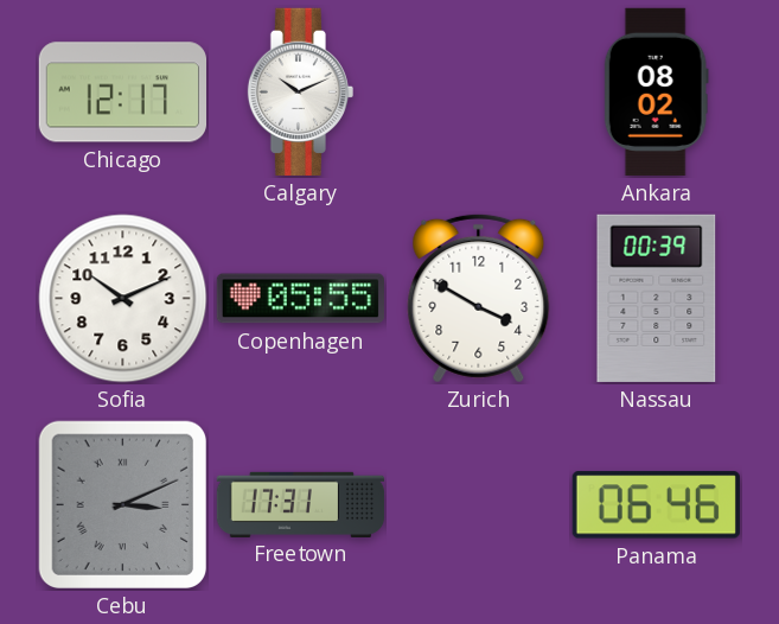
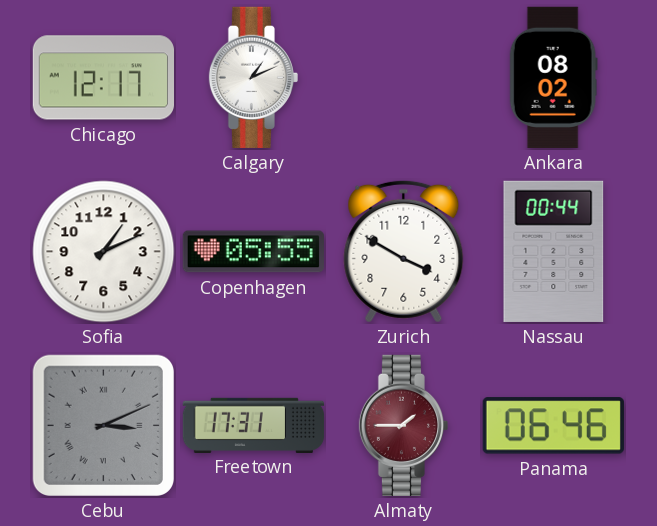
Calgary: 10:11 -> 1:11
Sofia: 10:11 -> 1:11
Nassau: 00:39 -> 00:44
Almaty: none -> 1:45
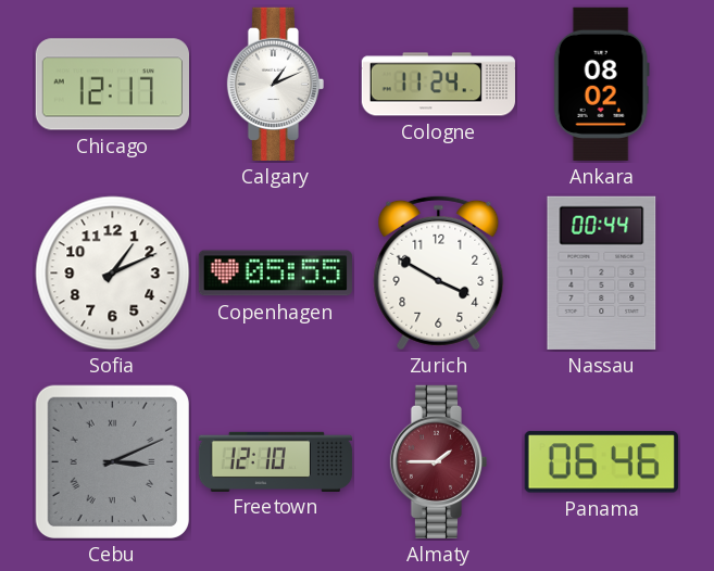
Cologne: none -> 11:24
Freetown: 17:31 -> 12:10
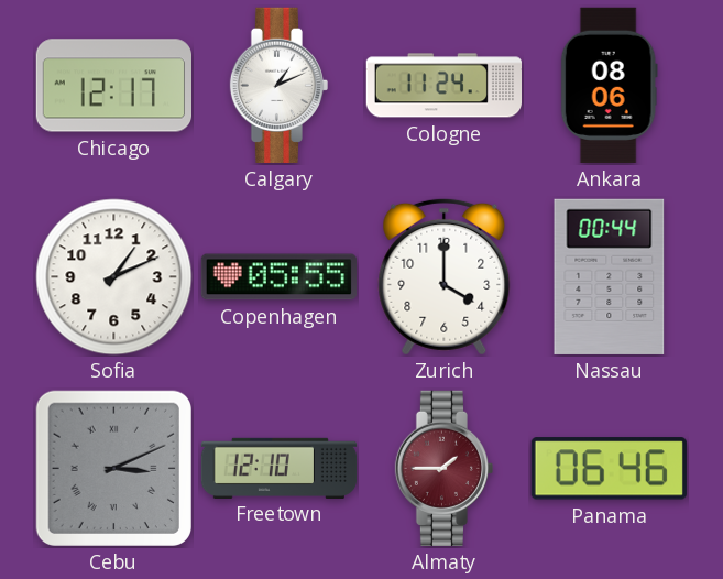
Ankara: 08:02 -> 08:06
Zurich: 3:50 -> 4:00
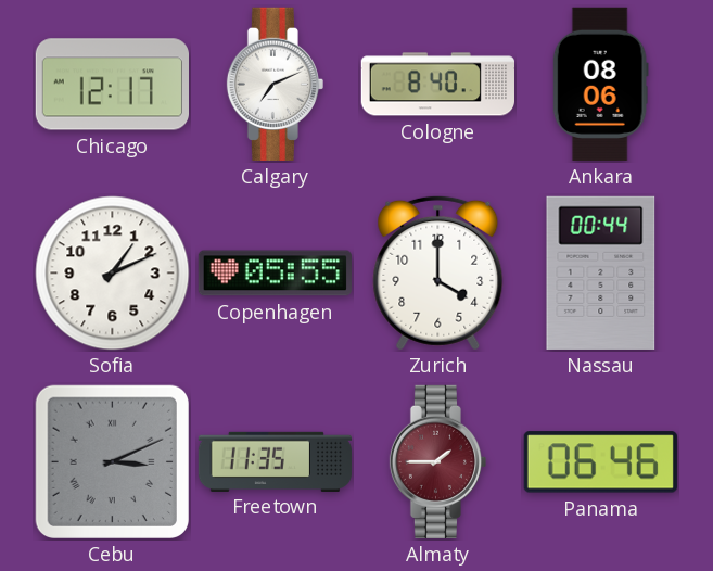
Calgary: 1:11 -> 7:11
Cologne: 11:24 -> 8:40
Freetown: 12:10 -> 11:35
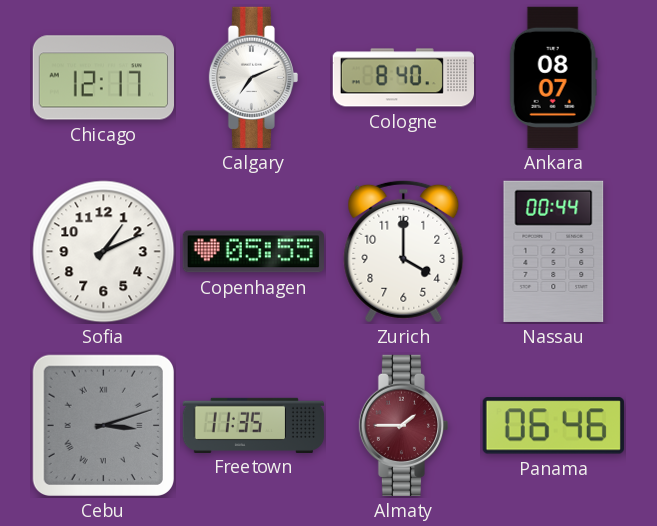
Ankara: 08:06 -> 08:07
Cebu: 3:11 -> 3:12
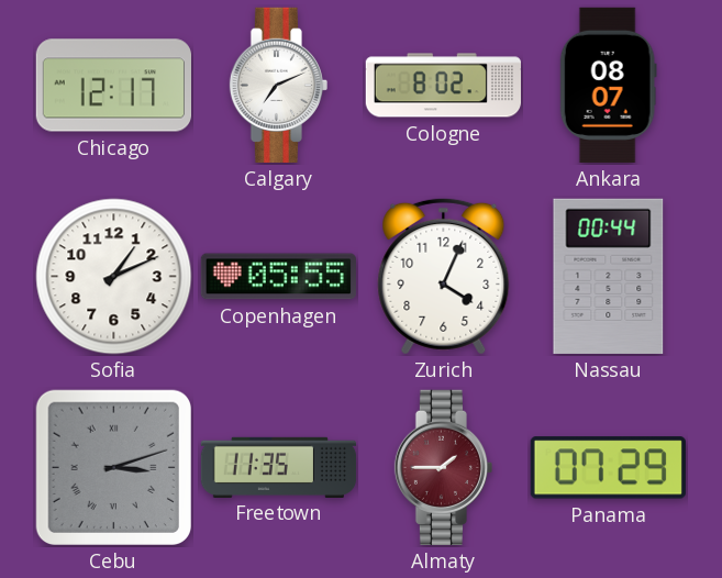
Cologne: 8:40 -> 8:02
Zurich: 4:00 -> 4:04
Panama: 06:46 -> 07:29
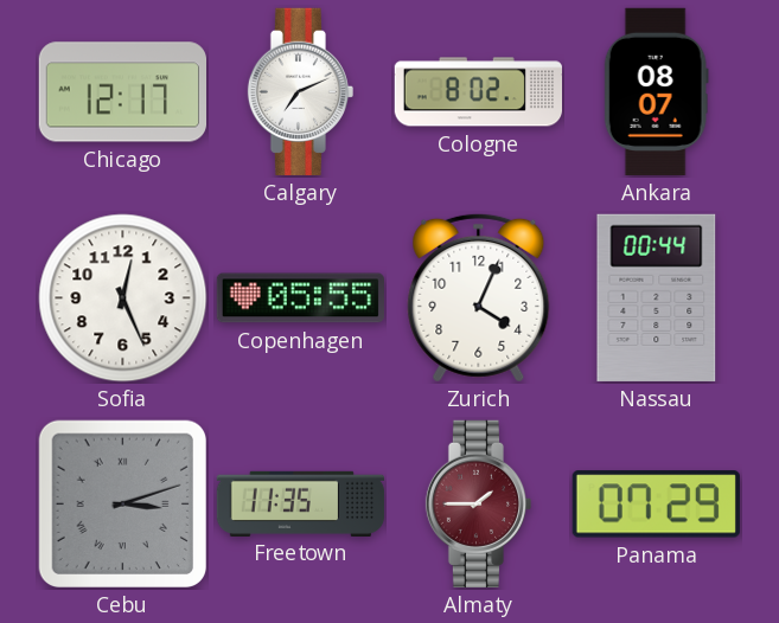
Sofia: 1:11 -> 12:26
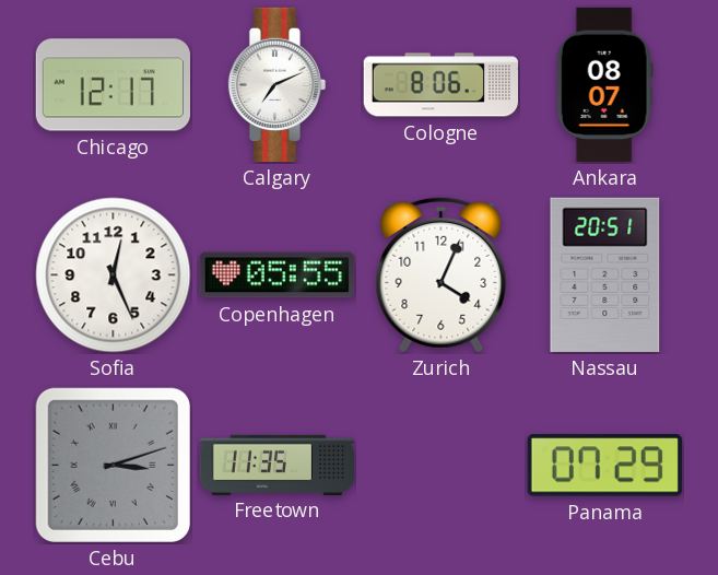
Cologne: 8:02 -> 8:06
Nassau: 00:44 -> 20:51
Almaty: 1:45 -> none
